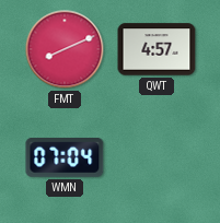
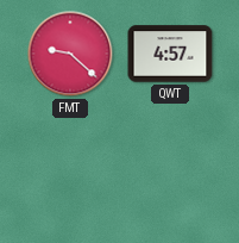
FMT: 8:11 -> 9:22
WMN: 07:04 -> none
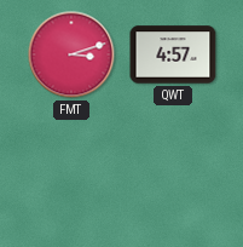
FMT: 9:22 -> 3:12
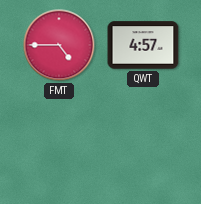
FMT: 3:12 -> 4:45
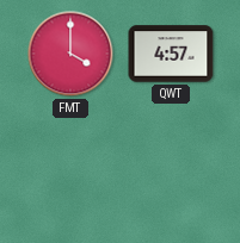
FMT: 4:45 -> 4:00
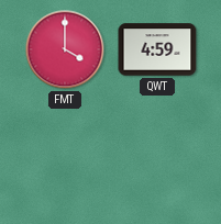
QWT: 4:57 -> 4:59
